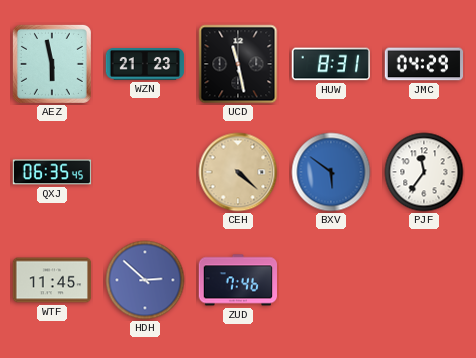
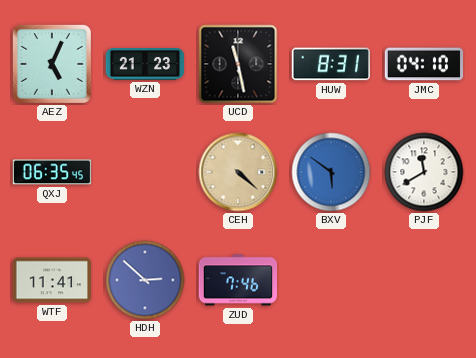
AEZ: 5:58 -> 5:04
JMC: 04:29 -> 04:10
PJF: 11:36 -> 11:40
WTF: 11:45 -> 11:41
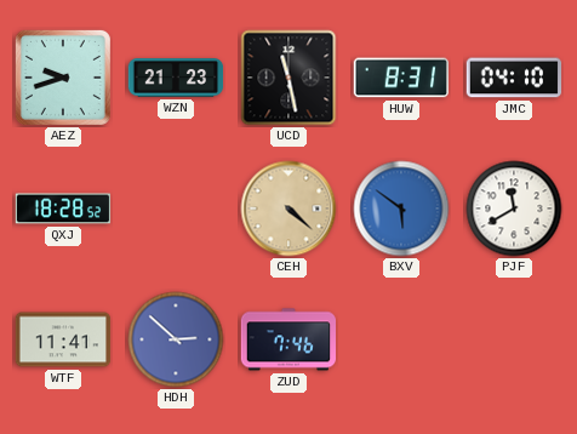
AEZ: 5:04 -> 9:42
QXJ: 06:35 -> 18:28
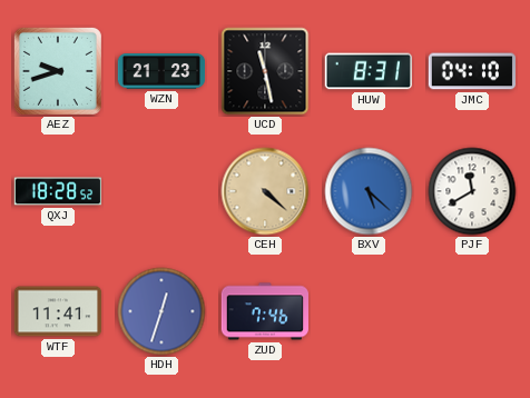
BXV: 5:51 -> 5:22
HDH: 2:52 -> 12:33
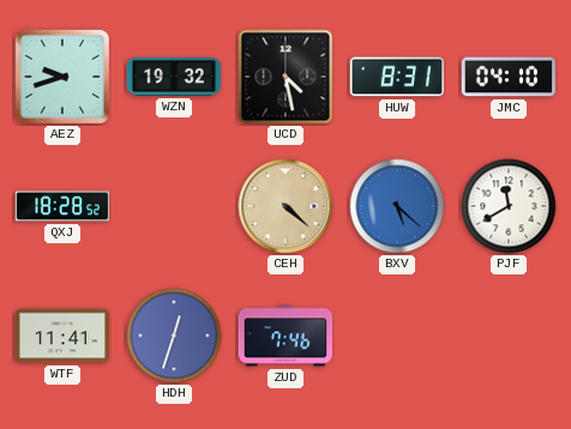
WZN: 21:23 -> 19:32
UCD: 11:28 -> 4:28
